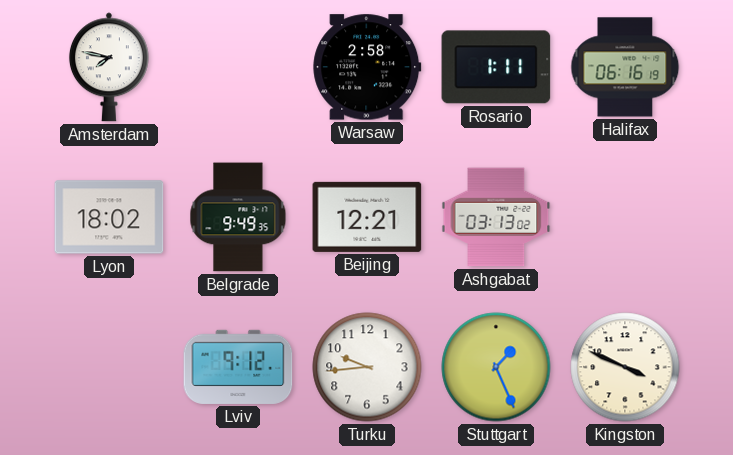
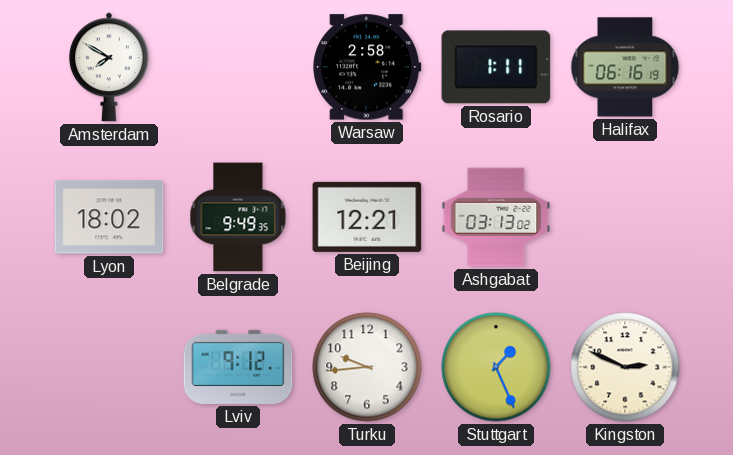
Amsterdam: 7:47 -> 7:50
Kingston: 3:49 -> 2:49
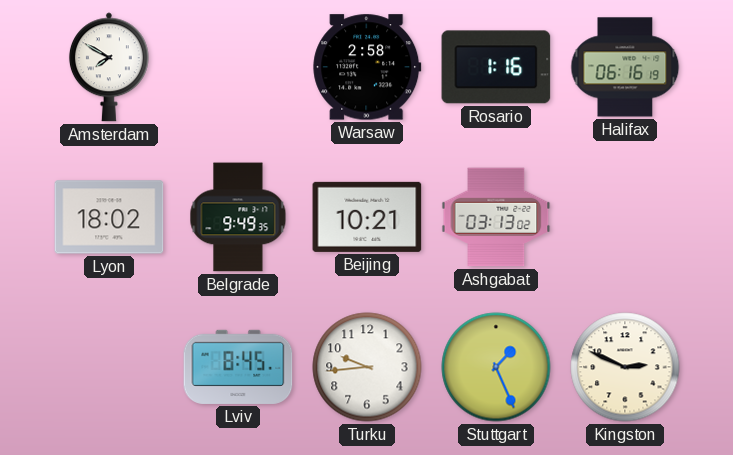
Rosario: 1:11 -> 1:16
Beijing: 12:21 -> 10:21
Lviv: 9:12 -> 8:45
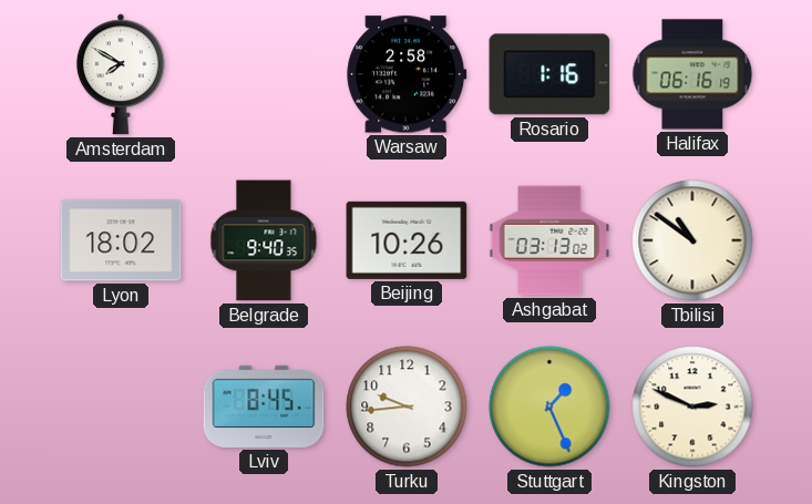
Belgrade: 9:49 -> 9:40
Beijing: 10:21 -> 10:26
Tbilisi: none -> 10:51
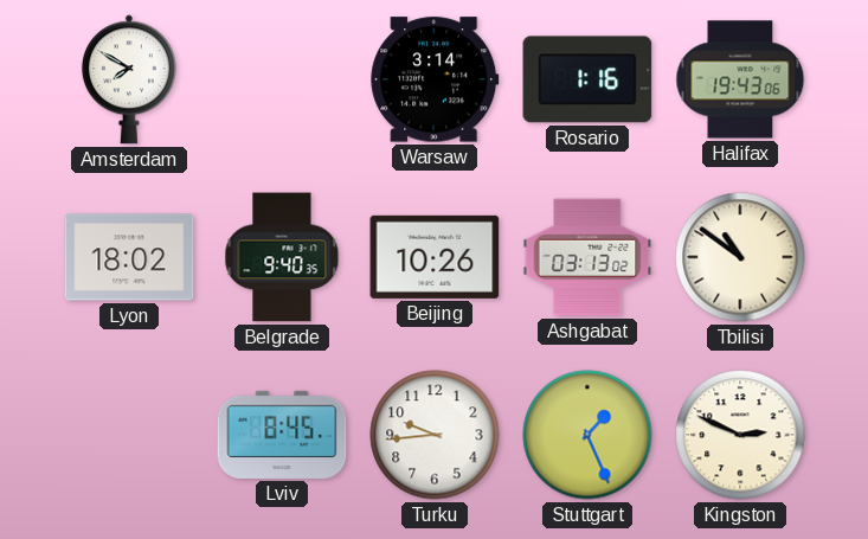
Warsaw: 2:58 -> 3:14
Halifax: 06:16 -> 19:43
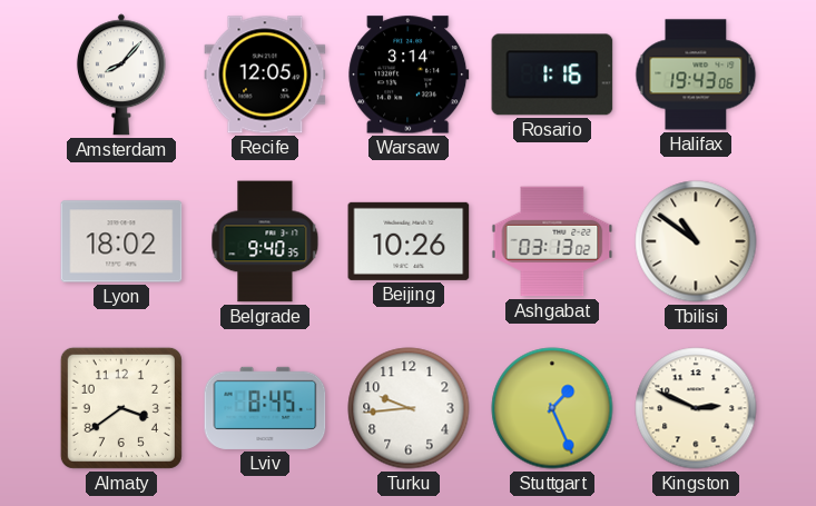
Amsterdam: 7:50 -> 8:07
Recife: none -> 12:05
Almaty: none -> 3:39
